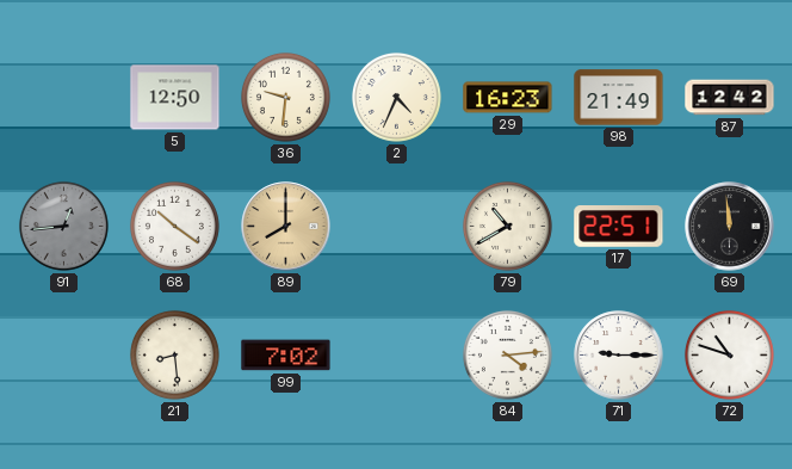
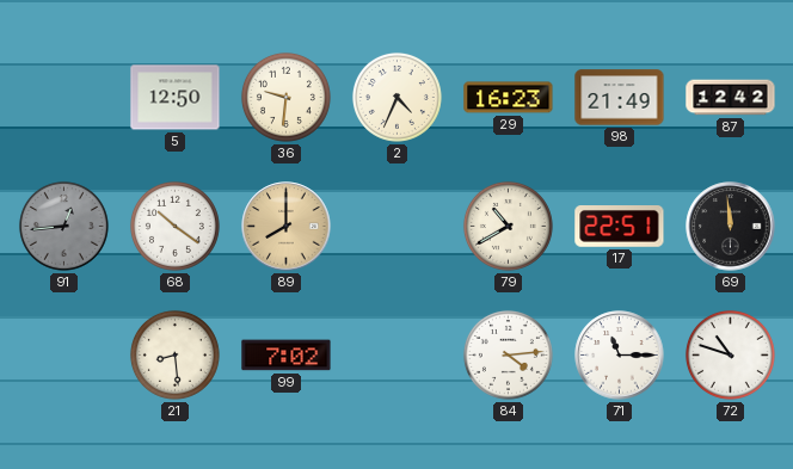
71: 9:15 -> 11:15
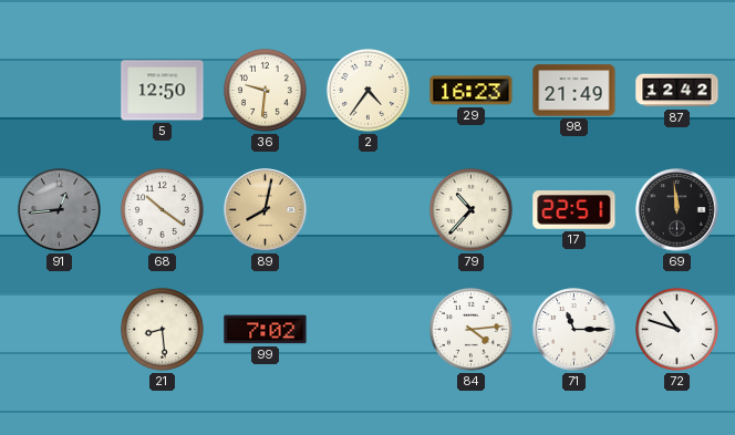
2: 4:34 -> 4:36
89: 8:00 -> 8:02
79: 10:40 -> 10:37
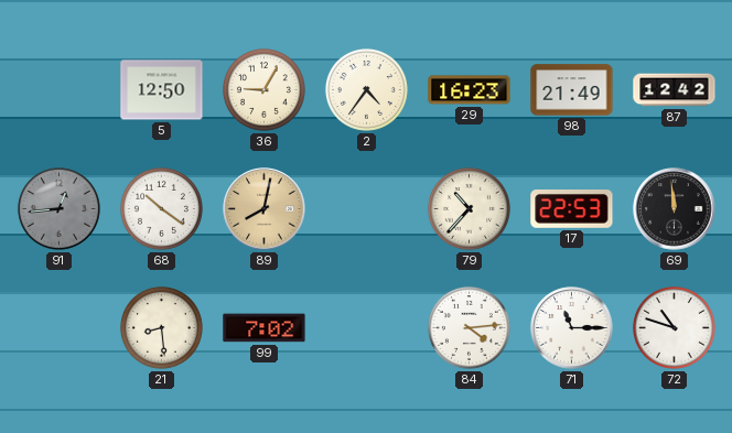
36: 9:31 -> 9:05
17: 22:51 -> 22:53
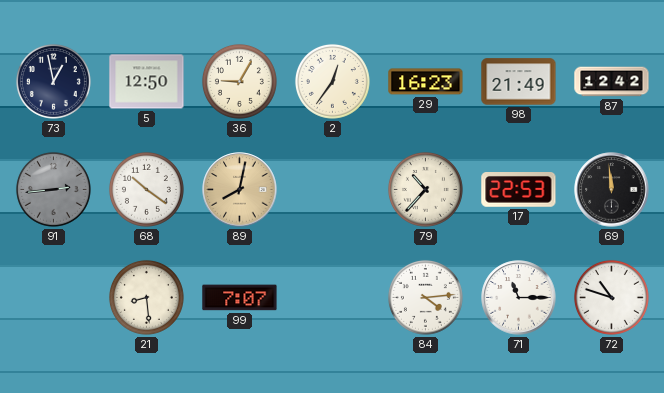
73: none -> 12:58
2: 4:36 -> 12:36
91: 12:44 -> 2:44
99: 7:02 -> 7:07
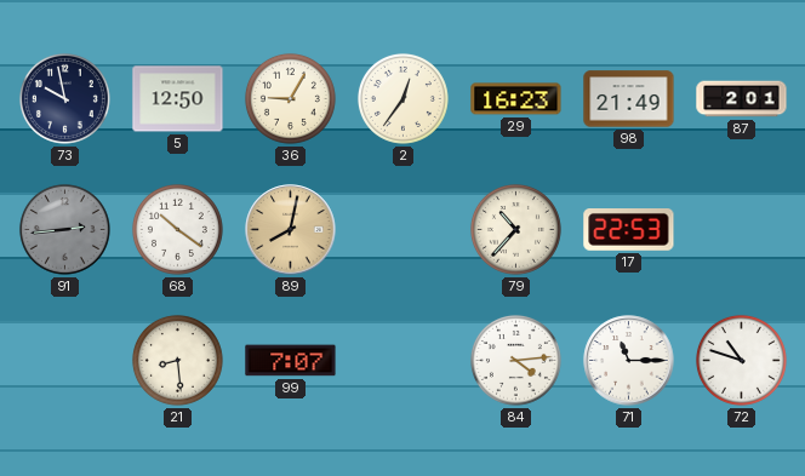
73: 12:58 -> 9:58
87: 12:42 -> 2:01
69: 11:59 -> none
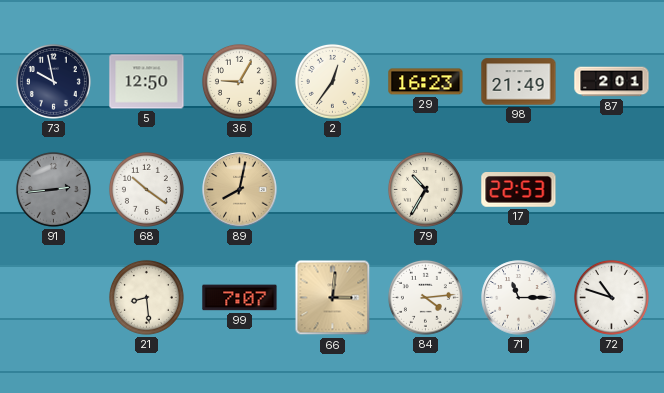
79: 10:37 -> 10:35
66: none -> 3:01
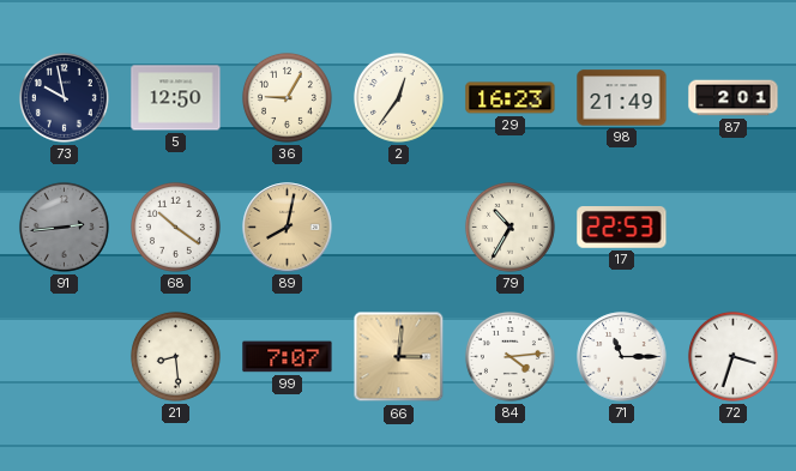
72: 10:48 -> 3:33
